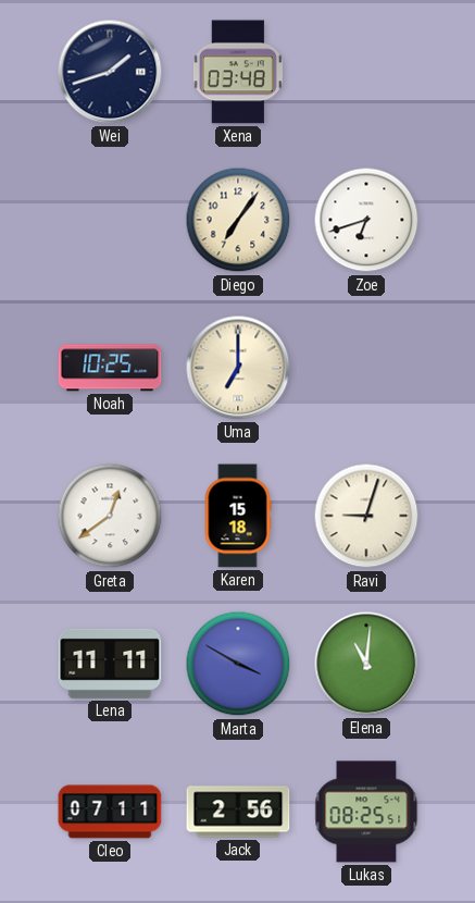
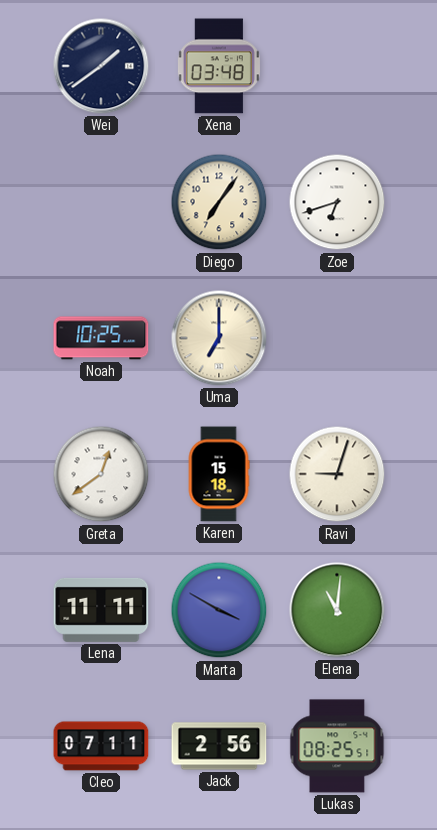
Wei: 1:42 -> 1:39
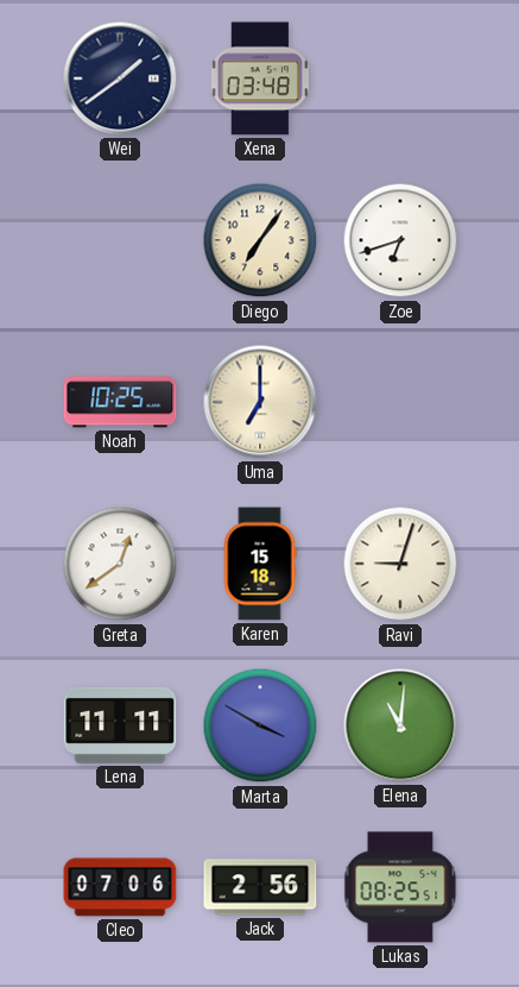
Cleo: 07:11 -> 07:06
